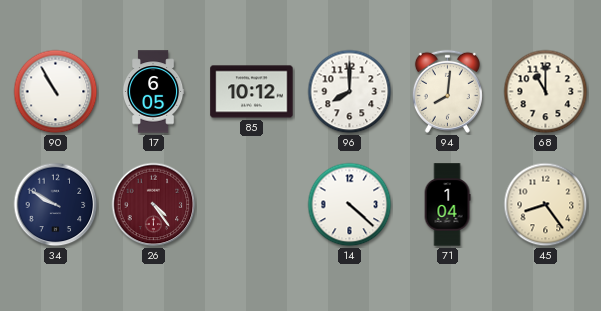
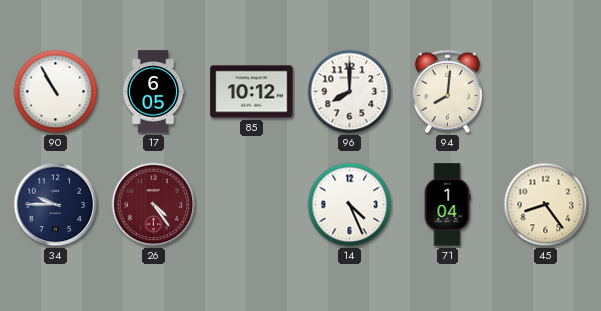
68: 11:00 -> none
34: 9:50 -> 9:45
14: 4:22 -> 4:26
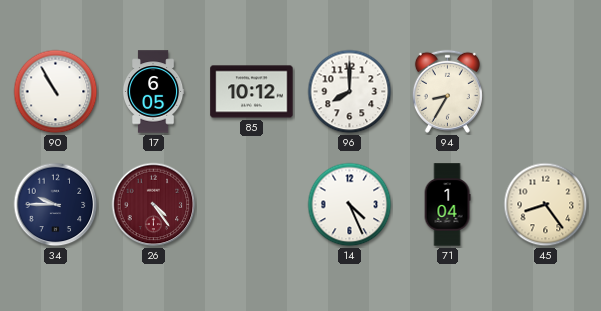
94: 8:01 -> 8:35
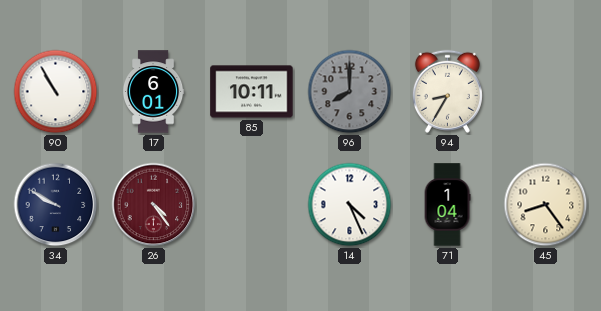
17: 6:05 -> 6:01
85: 10:12 -> 10:11
96 dial: white -> grey
34: 9:45 -> 9:50
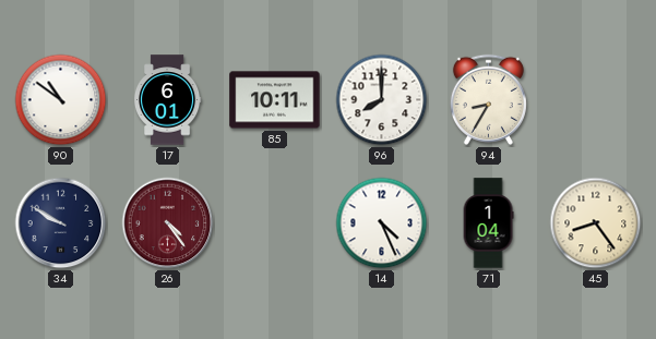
90: 10:55 -> 10:51
96 dial: grey -> white
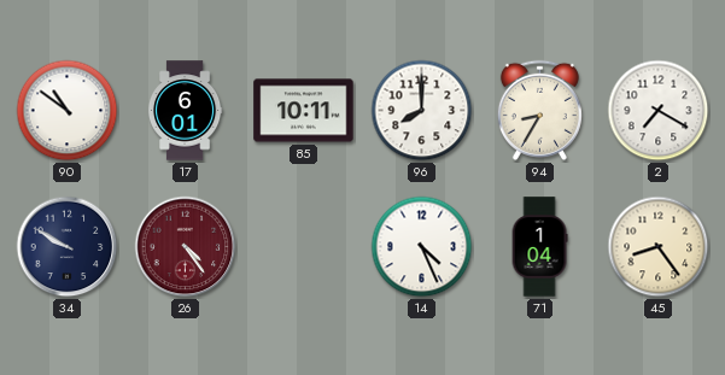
2: none -> 7:20
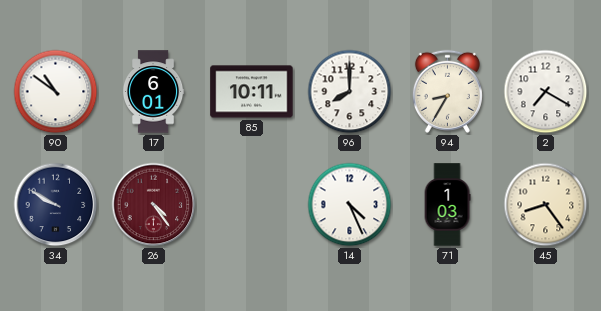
71: 1:04 -> 1:03
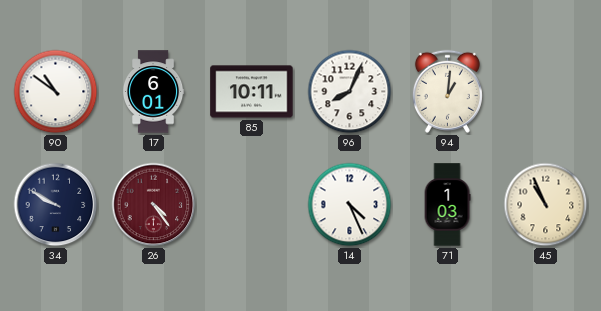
96: 8:00 -> 8:04
94: 8:35 -> 1:01
2: 7:20 -> none
45: 8:24 -> 10:56
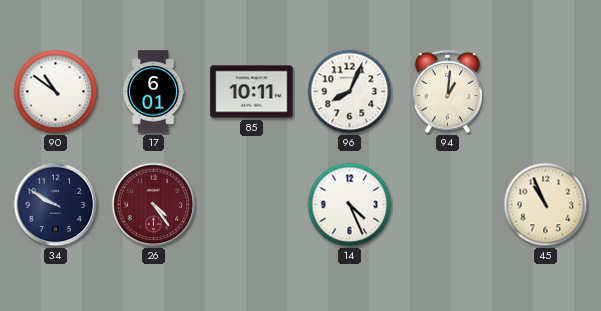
71: 1:03 -> none
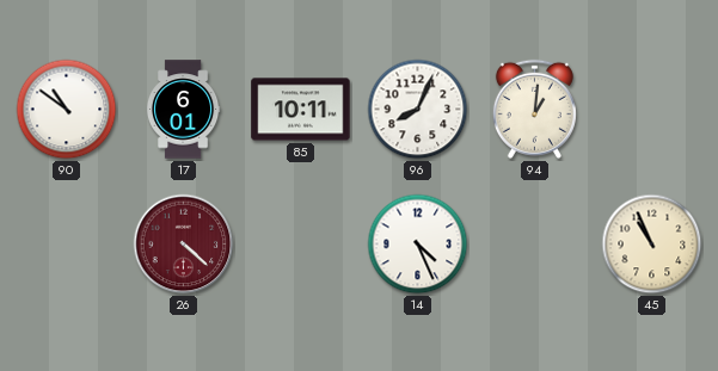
34: 9:50 -> none
26: 4:24 -> 4:22
